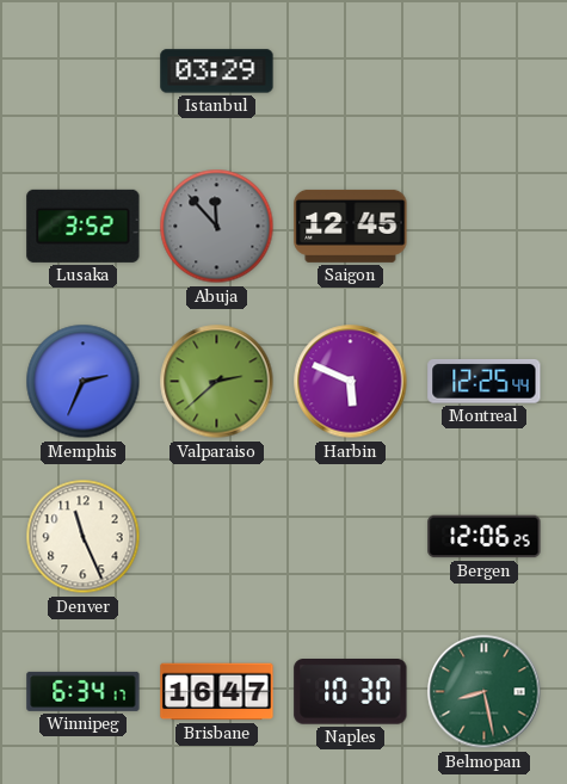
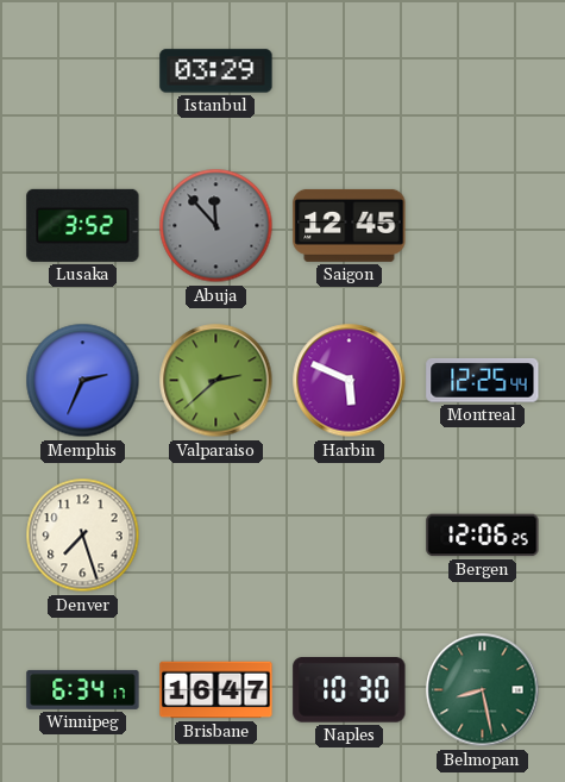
Denver: 11:26 -> 7:27
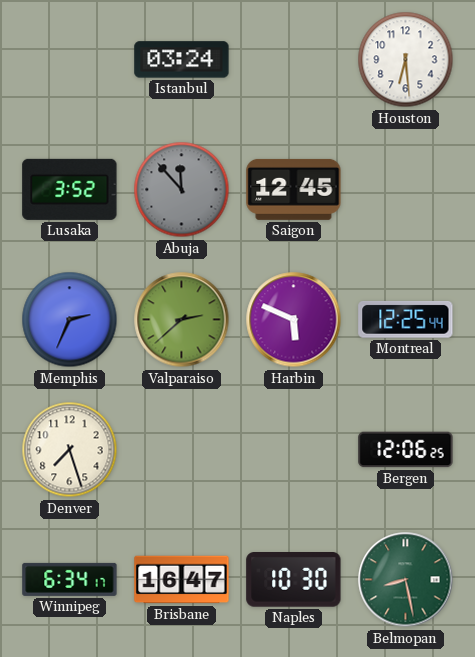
Istanbul: 03:29 -> 03:24
Houston: none -> 6:29
